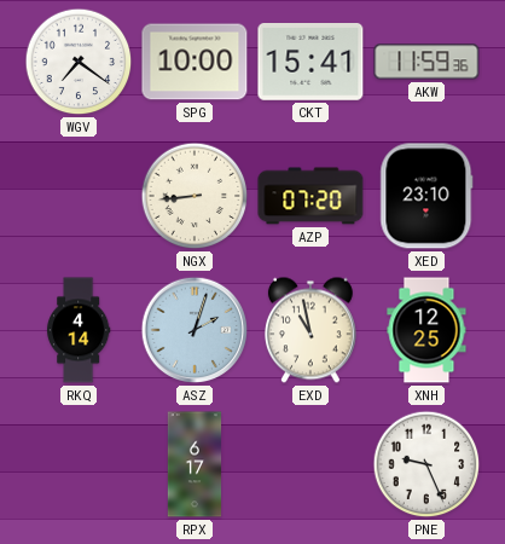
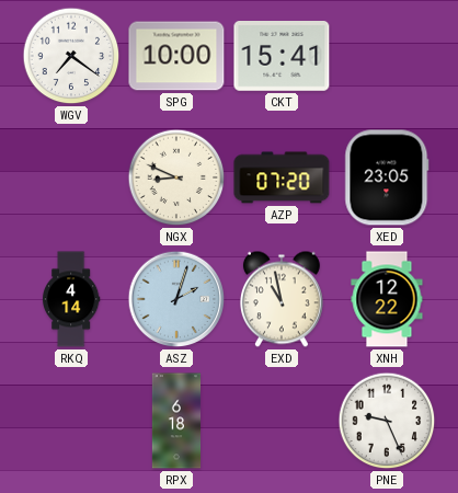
AKW: 11:59 -> none
NGX: 8:44 -> 8:49
XED: 23:10 -> 23:05
XNH: 12:25 -> 12:22
RPX: 6:17 -> 6:18
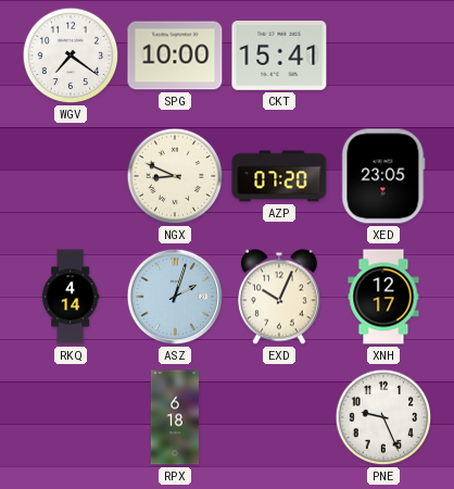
EXD: 10:58 -> 10:04
XNH: 12:22 -> 12:17
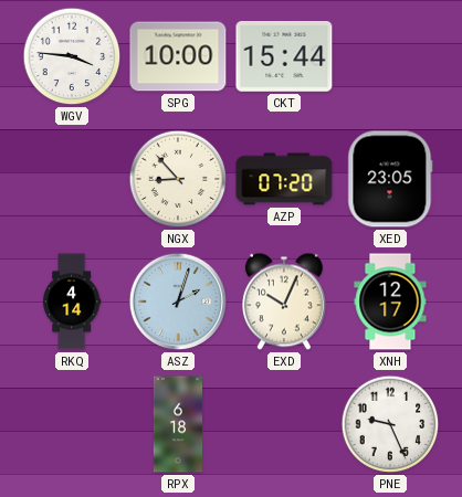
WGV: 7:21 -> 3:46
CKT: 15:41 -> 15:44
NGX: 8:49 -> 8:53
